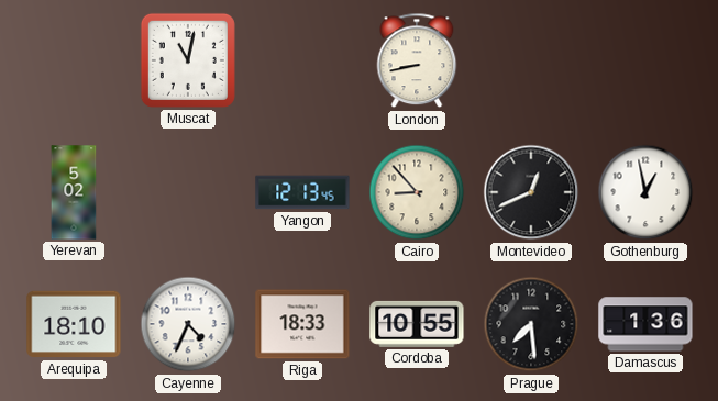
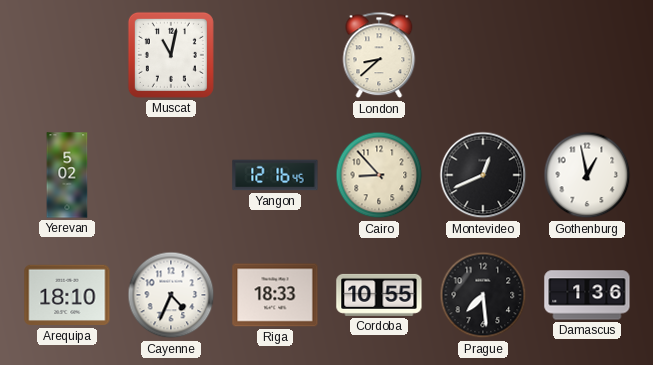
London: 8:43 -> 8:38
Yangon: 12:13 -> 12:16
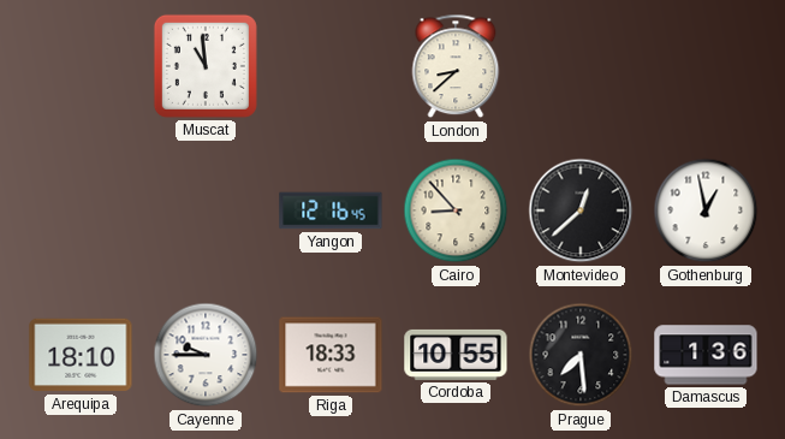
Muscat: 11:02 -> 10:59
Yerevan: 5:02 -> none
Montevideo: 12:41 -> 12:38
Cayenne: 4:34 -> 9:45
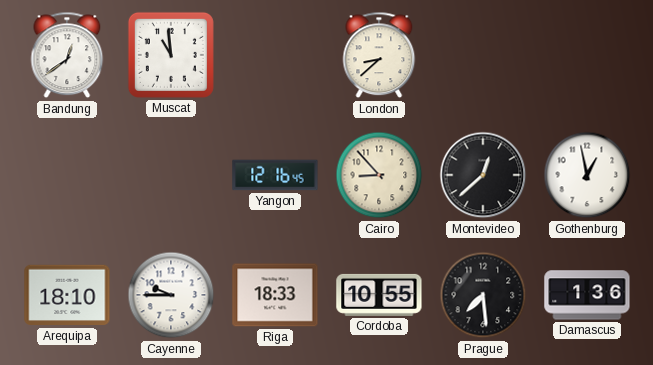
Bandung: none -> 12:39
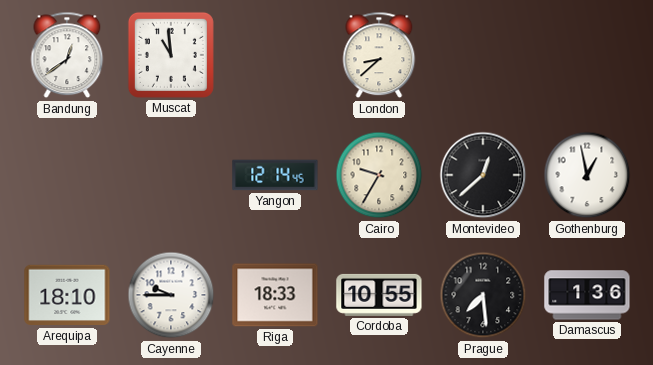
Yangon: 12:16 -> 12:14
Cairo: 8:53 -> 9:35
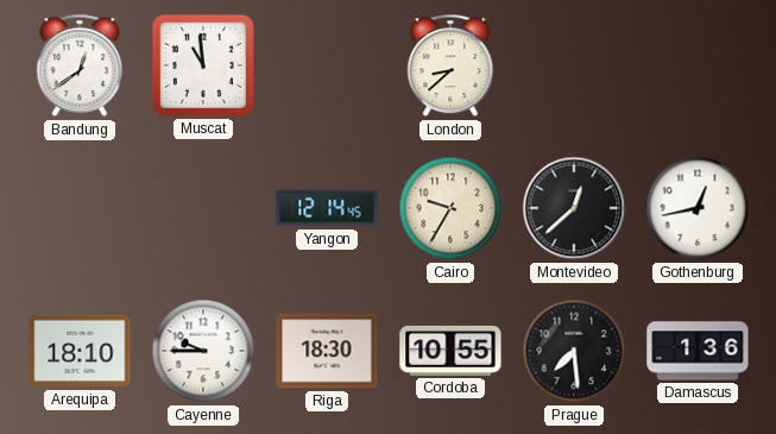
Gothenburg: 12:58 -> 12:43
Riga: 18:33 -> 18:30
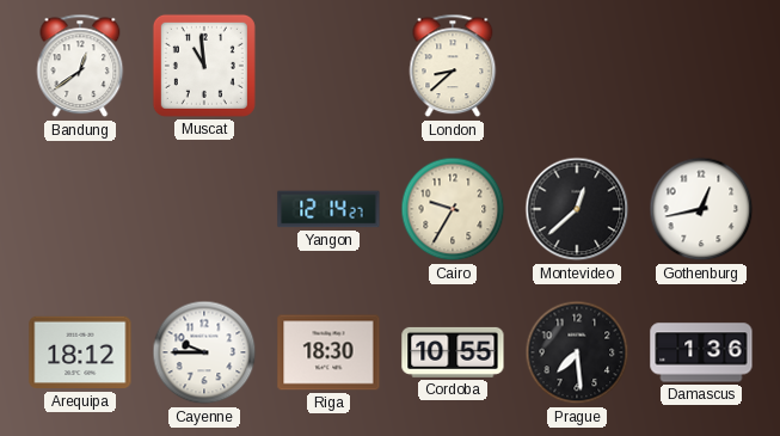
Yangon: 12:14:45 -> 12:14:27
Arequipa: 18:10 -> 18:12
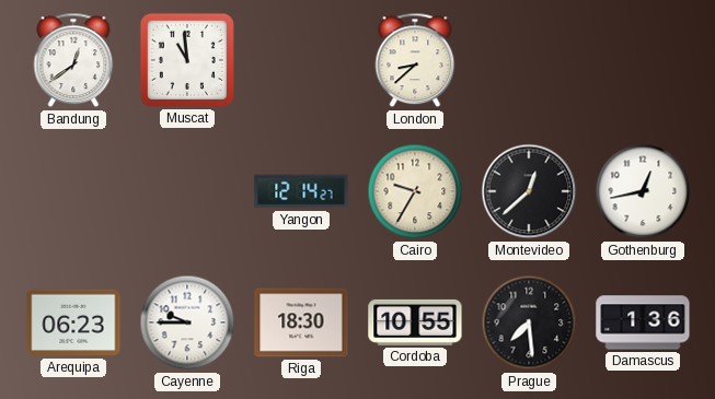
Arequipa: 18:12 -> 06:23
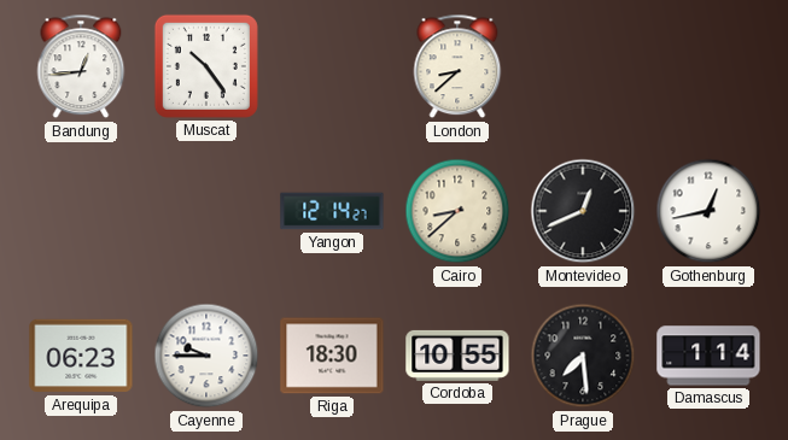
Bandung: 12:39 -> 12:44
Muscat: 10:59 -> 10:24
Cairo: 9:35 -> 8:38
Montevideo: 12:38 -> 12:41
Damascus: 1:36 -> 1:14
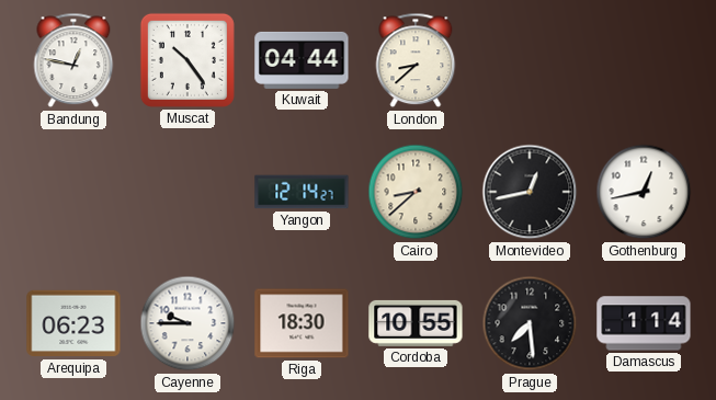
Bandung: 12:44 -> 12:47
Kuwait: none -> 04:44
Montevideo: 12:41 -> 12:43
